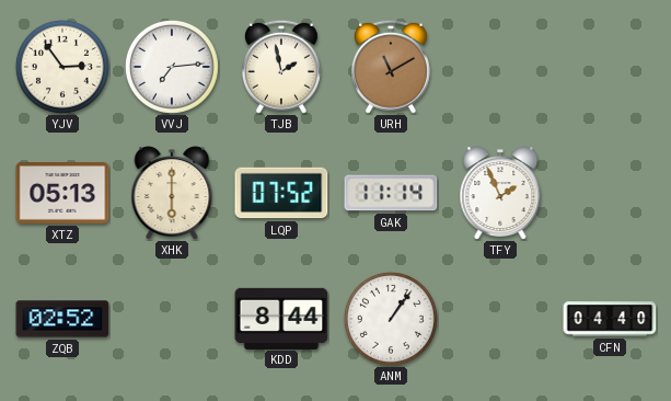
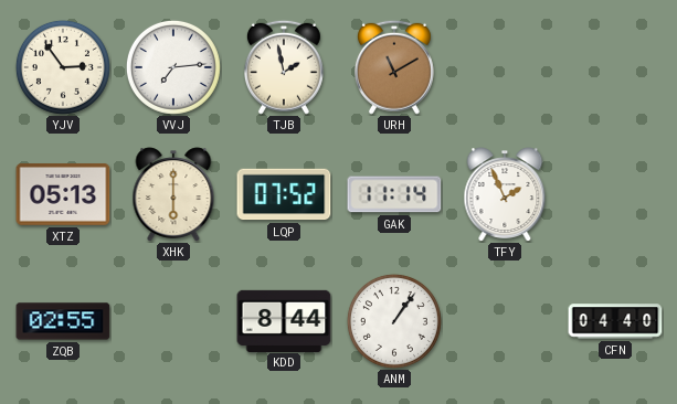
ZQB: 02:52 -> 02:55
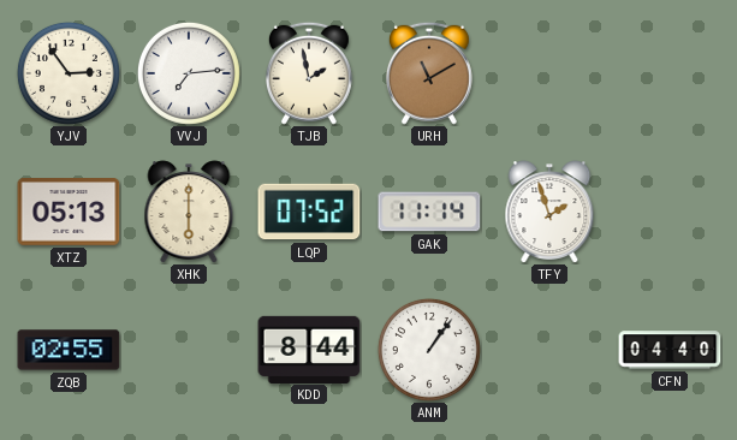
TFY: 1:56 -> 1:57
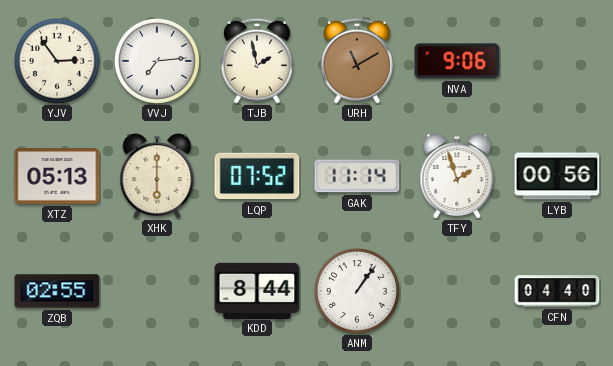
NVA: none -> 9:06
LYB: none -> 00:56
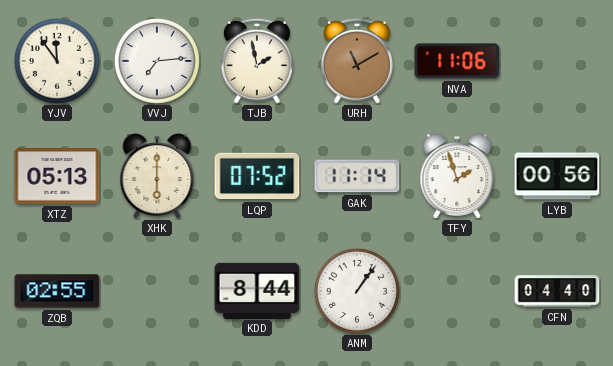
YJV: 2:54 -> 11:54
NVA: 9:06 -> 11:06
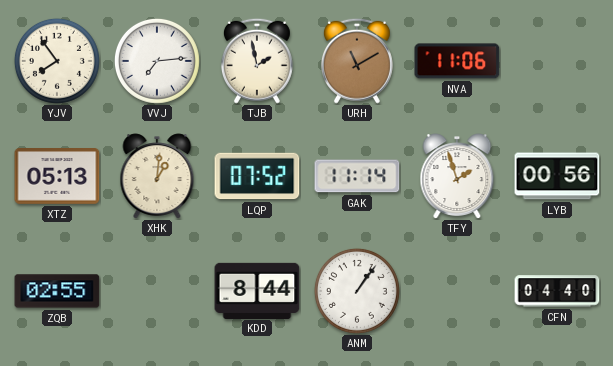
YJV: 11:54 -> 7:54
XHK: 6:00 -> 1:01
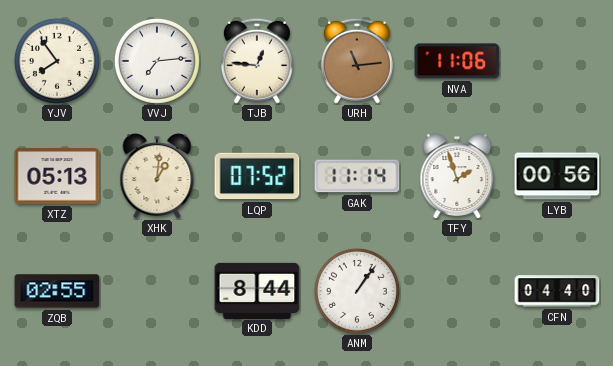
TJB: 1:58 -> 12:46
URH: 11:10 -> 11:14
